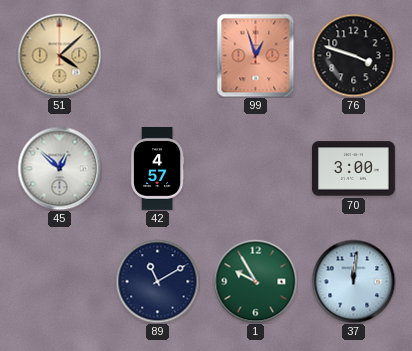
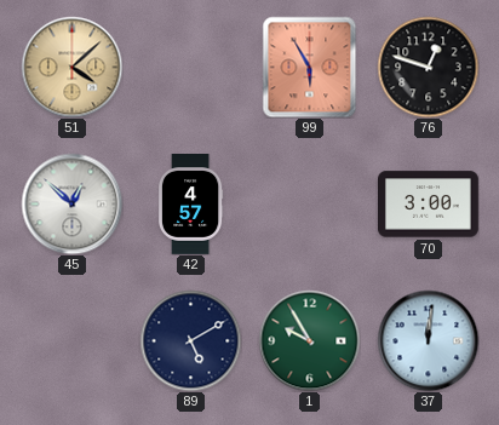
99: 12:57 -> 5:55
76: 3:48 -> 12:48
89: 11:10 -> 5:10
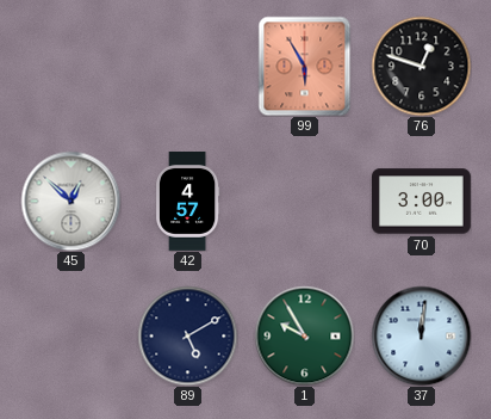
51: 4:08 -> none
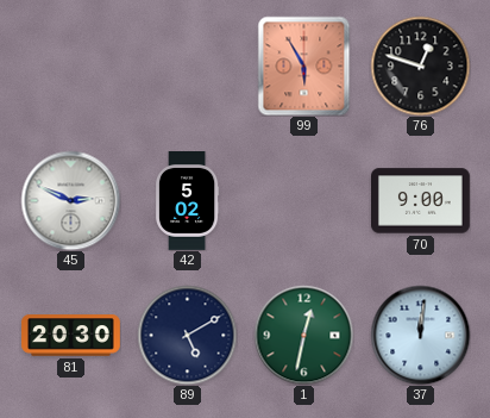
45: 12:52 -> 2:49
42: 4:57 -> 5:02
70: 3:00 -> 9:00
81: none -> 20:30
1: 9:55 -> 12:32
